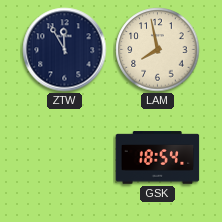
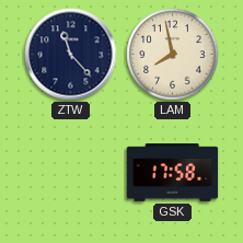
ZTW: 11:55 -> 11:23
GSK: 18:54 -> 17:58
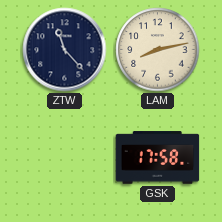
LAM: 7:58 -> 8:13
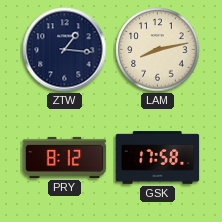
ZTW: 11:23 -> 1:16
PRY: none -> 8:12
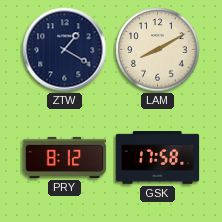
ZTW: 1:16 -> 1:20
LAM: 8:13 -> 8:10
